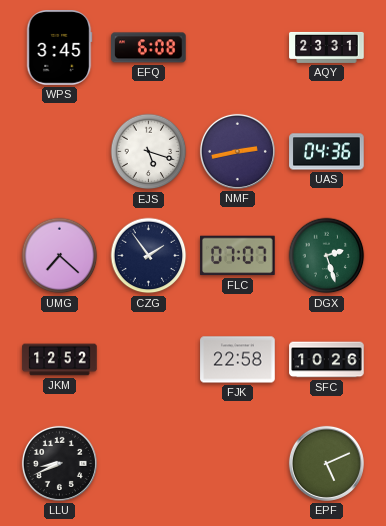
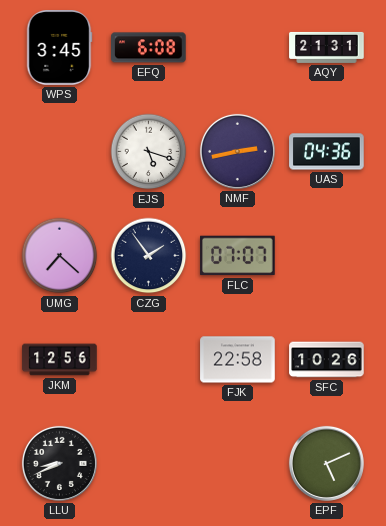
AQY: 23:31 -> 21:31
DGX: 2:27 -> none
JKM: 12:52 -> 12:56
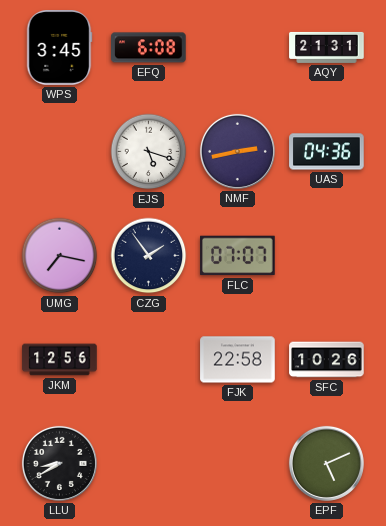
UMG: 7:22 -> 7:17
LLU: 8:41 -> 8:40
